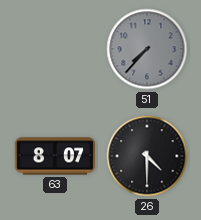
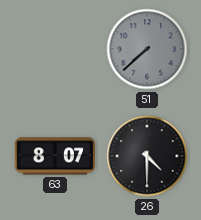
51: 7:37 -> 7:38
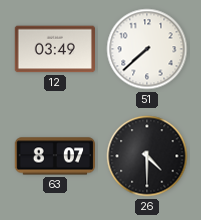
12: none -> 03:49
51 dial: grey -> white
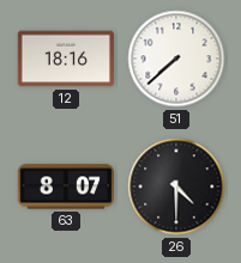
12: 03:49 -> 18:16
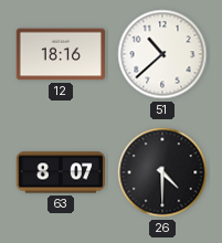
51: 7:38 -> 10:38
